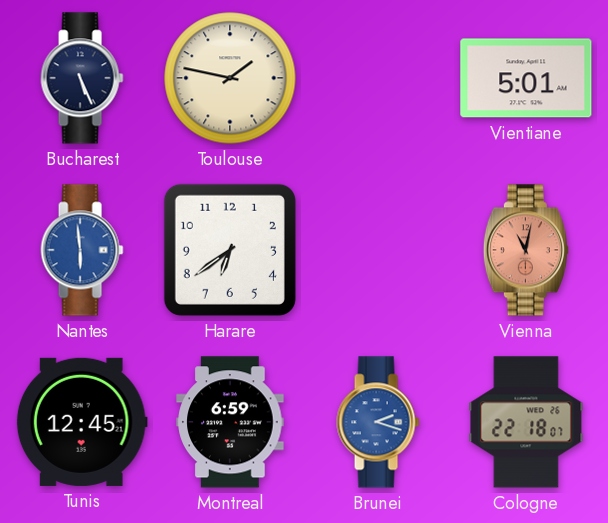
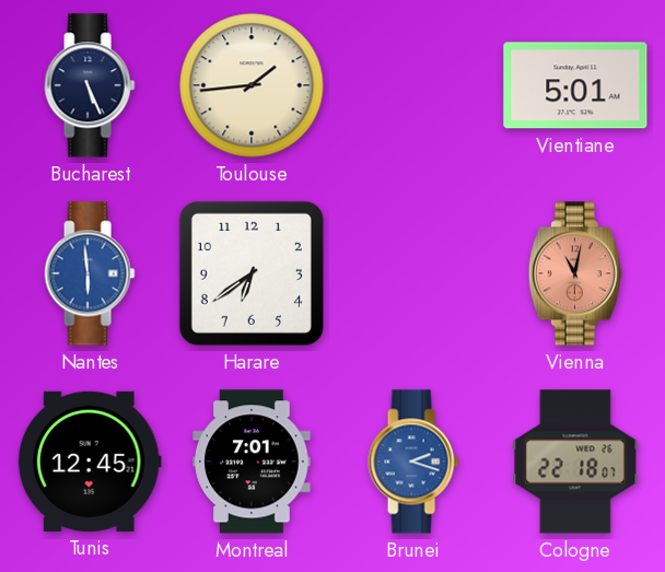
Toulouse: 1:47 -> 1:44
Montreal: 6:59 -> 7:01
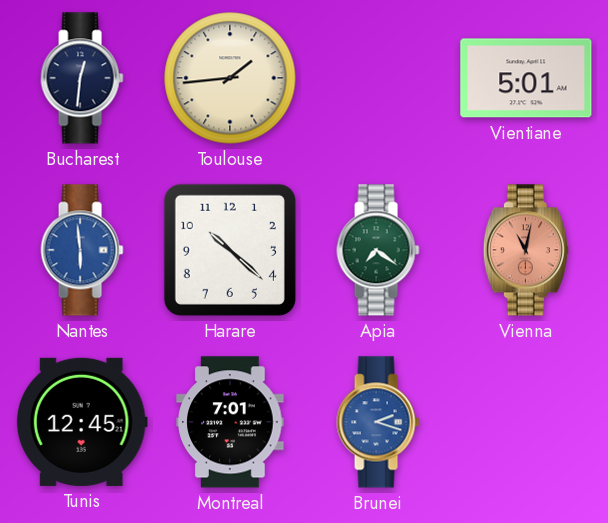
Bucharest: 5:26 -> 12:31
Harare: 6:39 -> 10:22
Apia: none -> 7:21
Cologne: 22:18 -> none
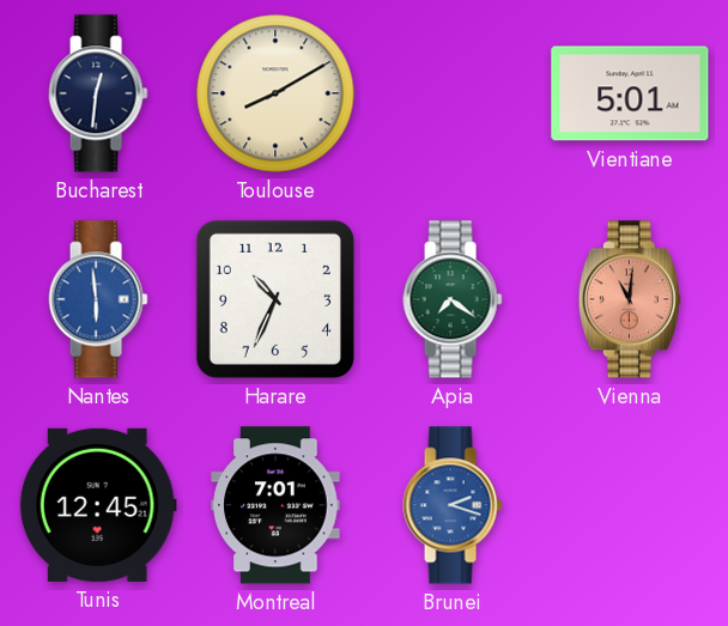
Toulouse: 1:44 -> 8:10
Harare: 10:22 -> 10:34
Vienna: 11:02 -> 11:01
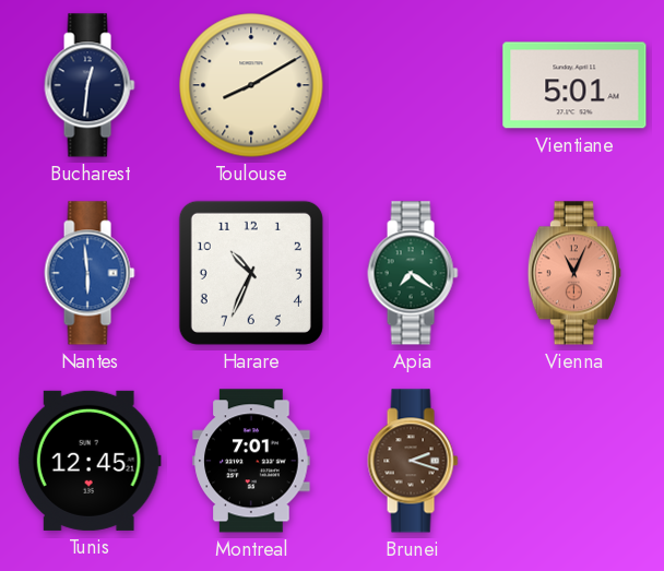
Vienna: 11:01 -> 11:04
Brunei dial: blue -> brown
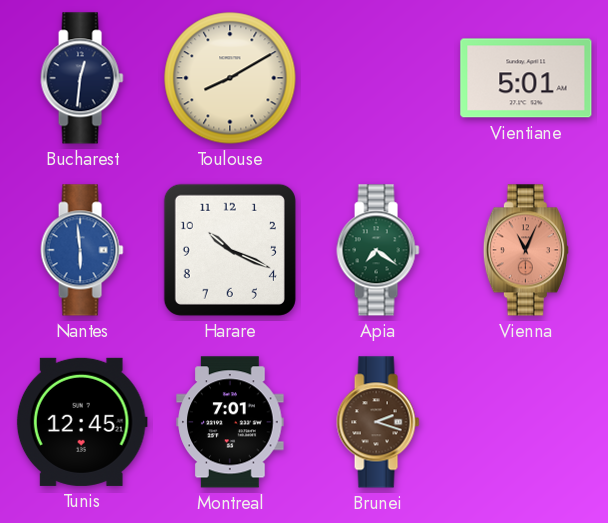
Harare: 10:34 -> 10:19
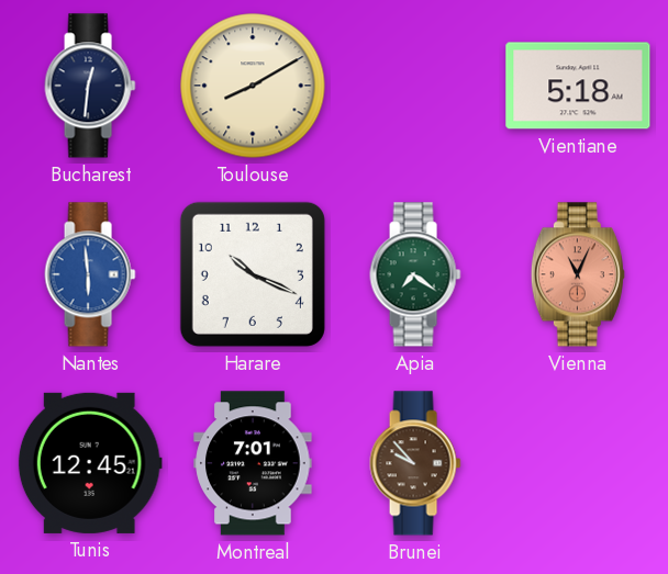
Vientiane: 5:01 -> 5:18
Brunei: 2:18 -> 9:53
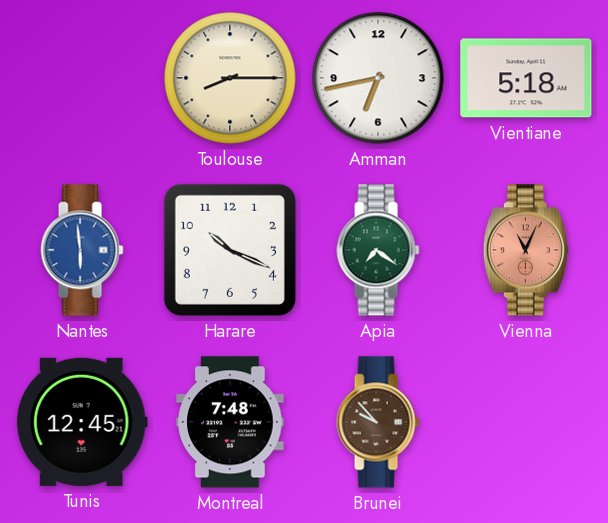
Bucharest: 12:31 -> none
Toulouse: 8:10 -> 8:15
Amman: none -> 6:43
Montreal: 7:01 -> 7:48
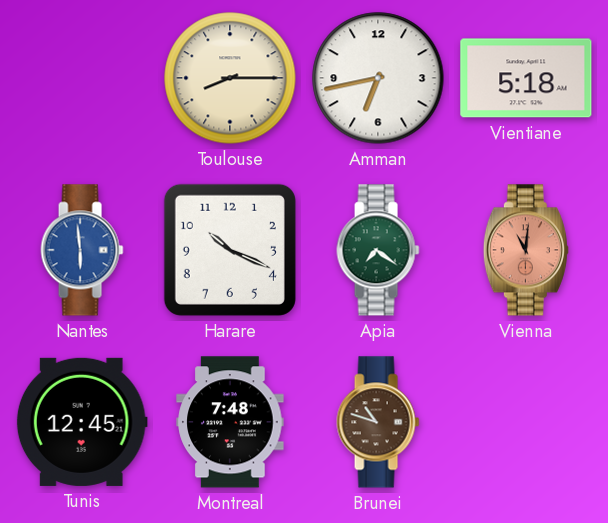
Vienna: 11:04 -> 11:01
Brunei: 9:53 -> 10:48
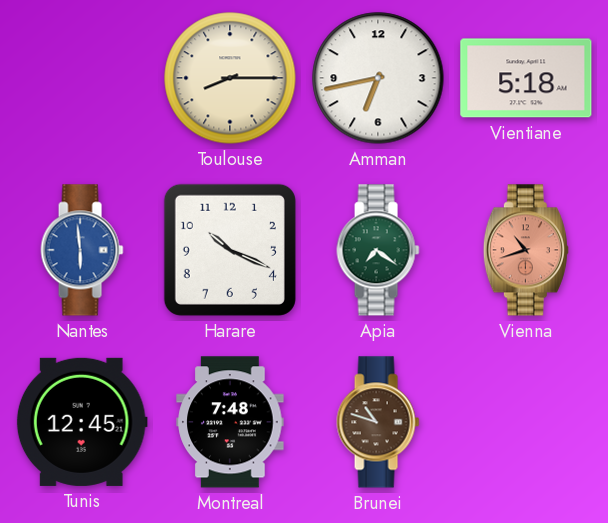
Vienna: 11:01 -> 10:42
